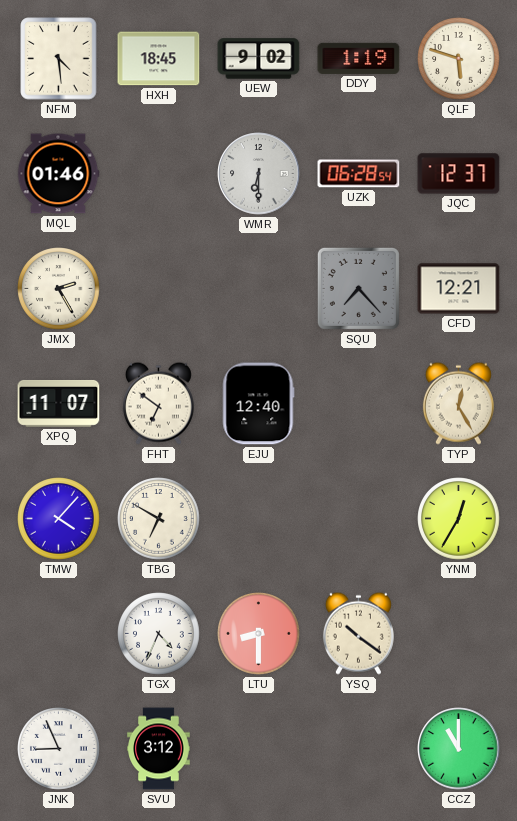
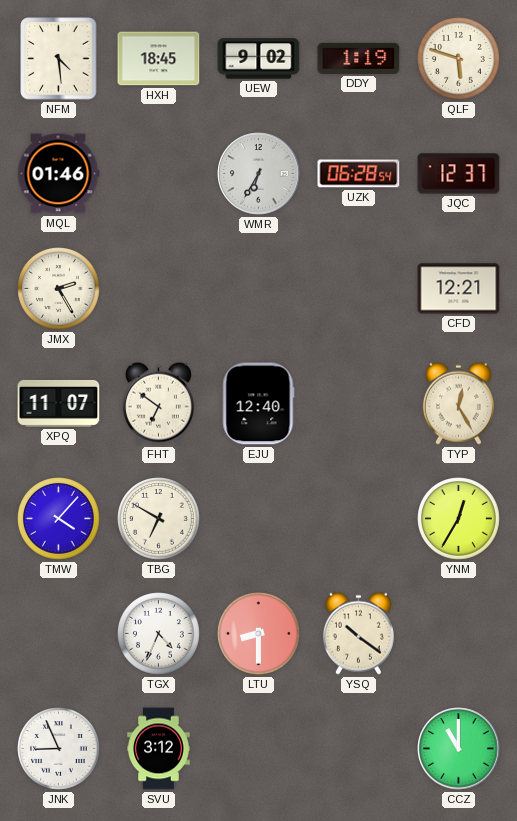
WMR: 6:30 -> 6:35
SQU: 7:23 -> none
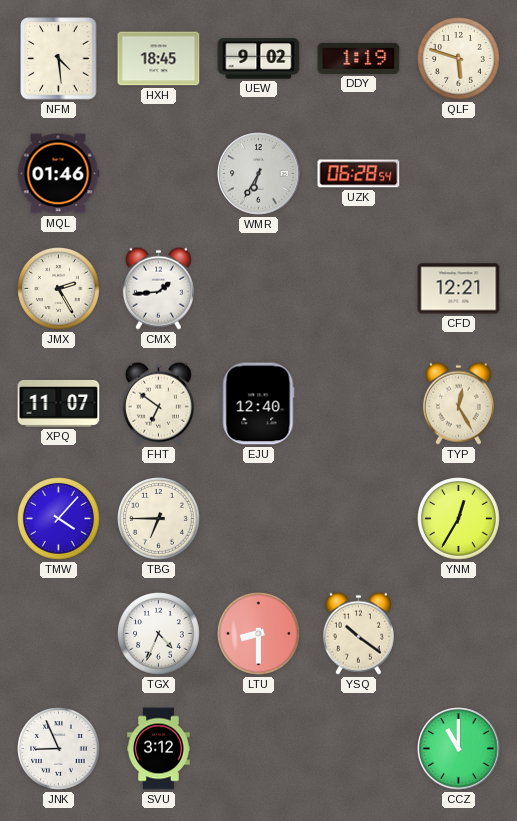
JQC: 12:37 -> none
CMX: none -> 1:44
TBG: 6:50 -> 6:45
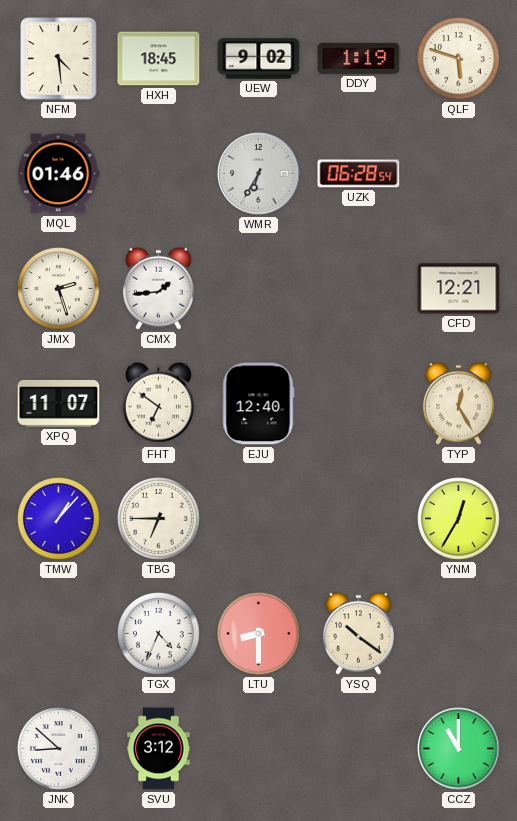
JMX: 2:25 -> 2:27
TMW: 4:07 -> 1:07
JNK: 8:56 -> 8:52
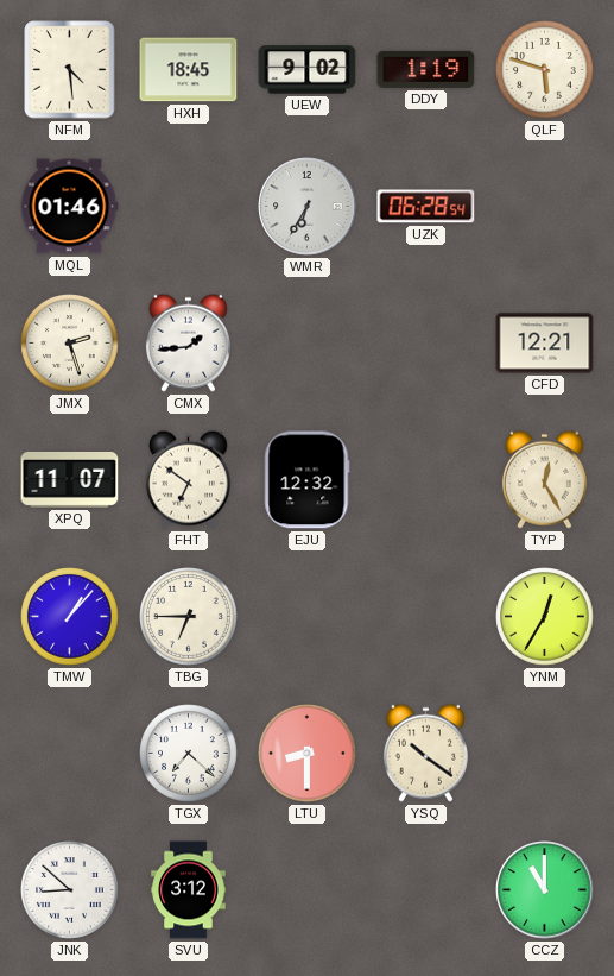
EJU: 12:40 -> 12:32
TGX: 4:34 -> 7:22
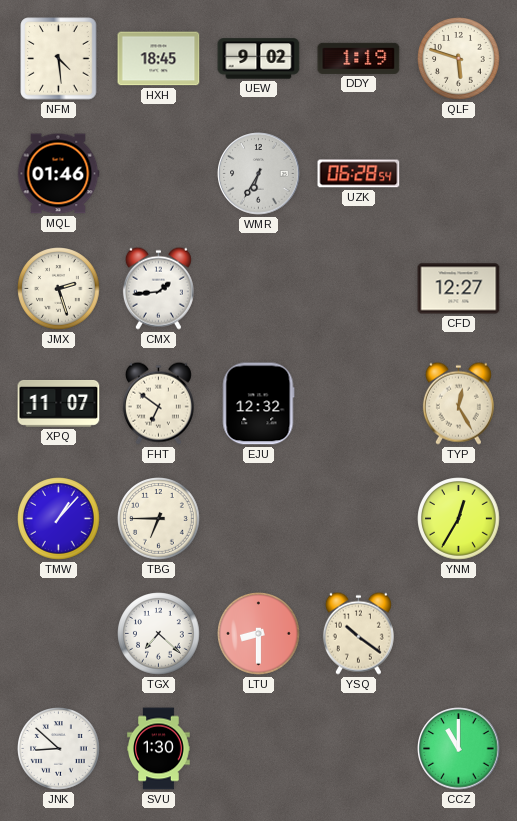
CFD: 12:21 -> 12:27
SVU: 3:12 -> 1:30
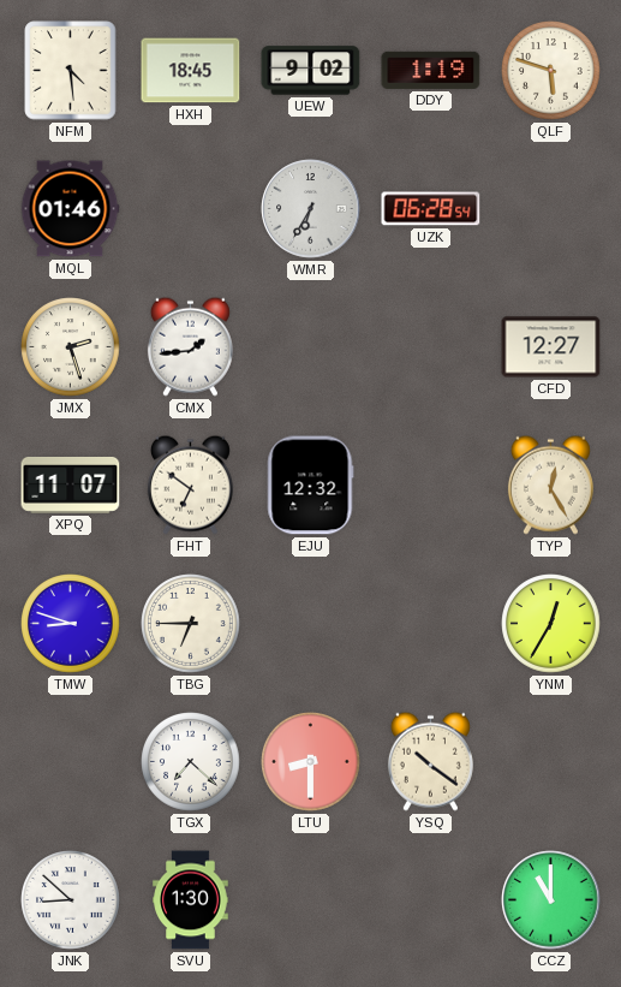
TMW: 1:07 -> 8:48
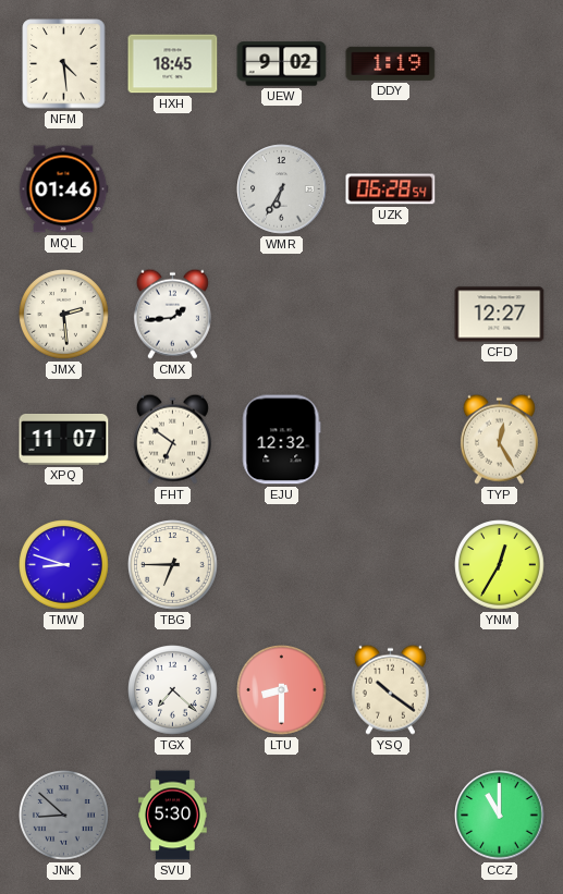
QLF: 5:48 -> none
JMX: 2:27 -> 2:29
JNK dial: white -> grey
SVU: 1:30 -> 5:30
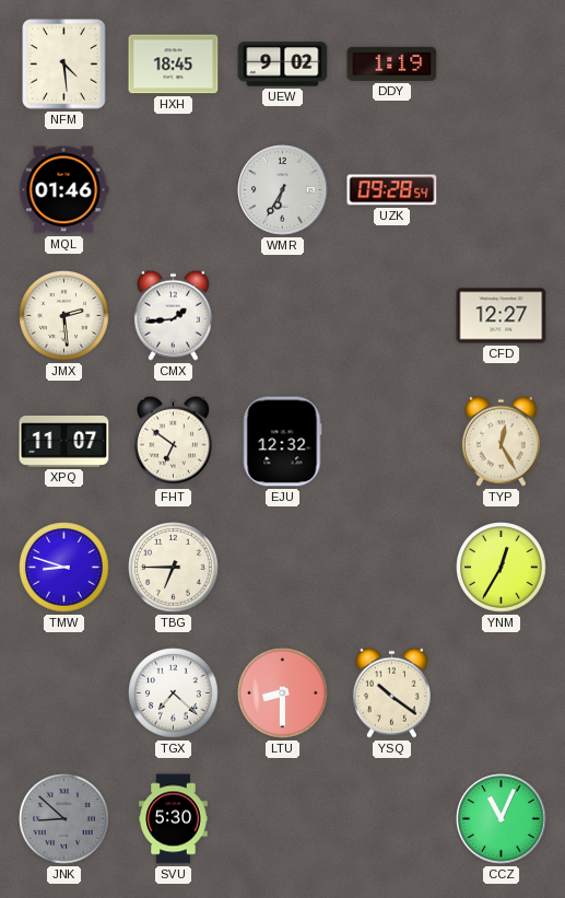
UZK: 06:28 -> 09:28
CCZ: 11:00 -> 11:04
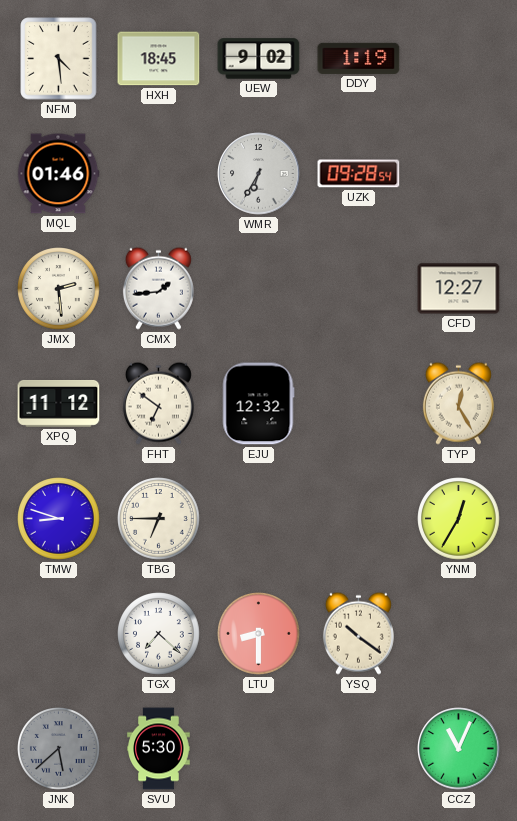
XPQ: 11:07 -> 11:12
JNK: 8:52 -> 5:38
